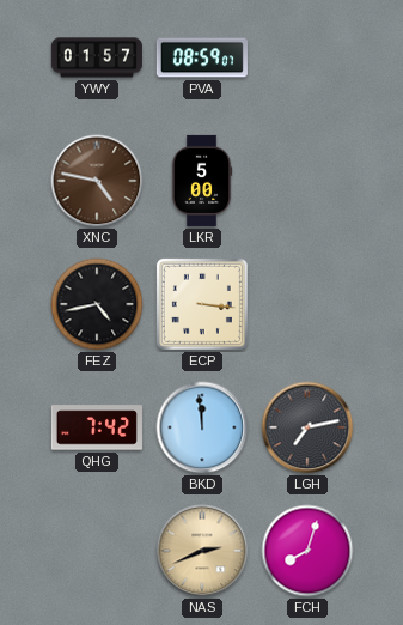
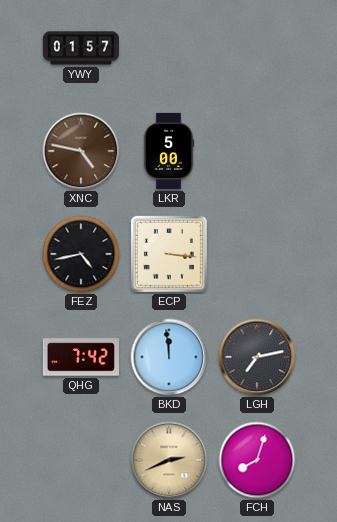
PVA: 08:59 -> none
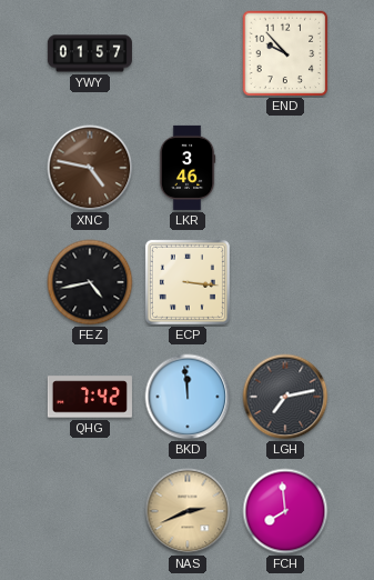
END: none -> 9:53
LKR: 5:00 -> 3:46
FCH: 8:03 -> 7:59
